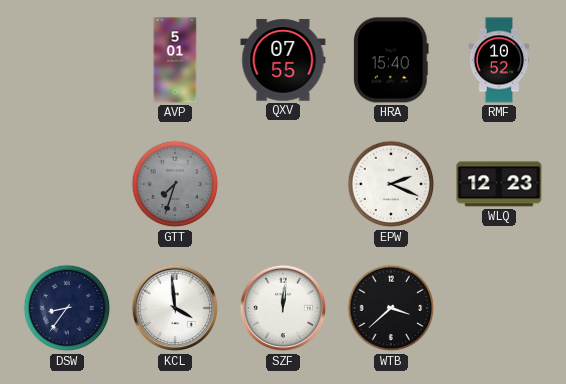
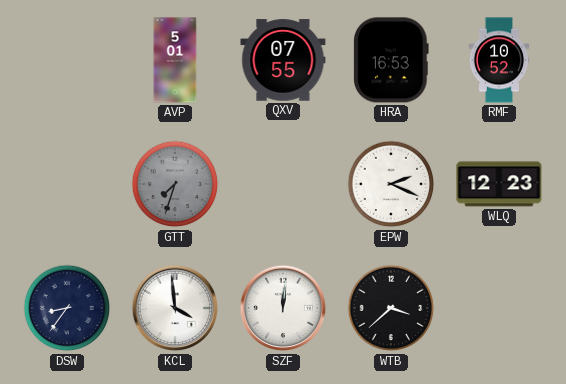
HRA: 15:40 -> 16:53
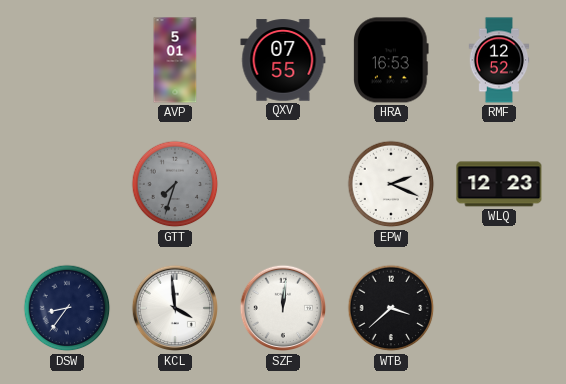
RMF: 10:52 -> 12:52
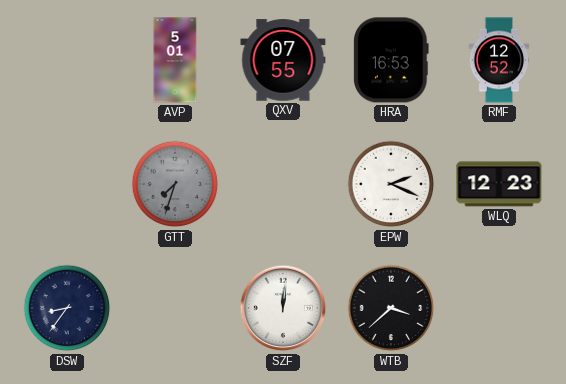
KCL: 3:59 -> none
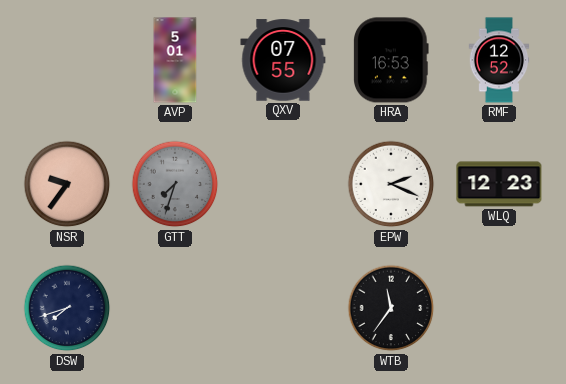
NSR: none -> 9:36
DSW: 8:36 -> 7:42
SZF: 12:01 -> none
WTB: 3:38 -> 11:36
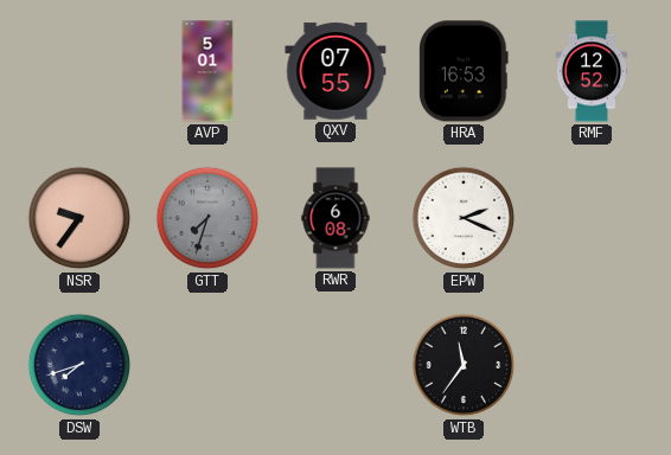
RWR: none -> 6:08
WLQ: 12:23 -> none
